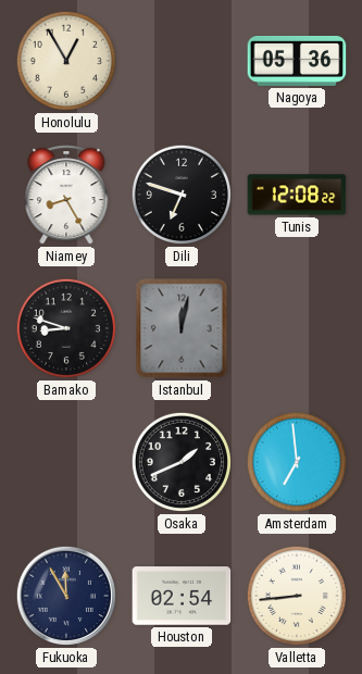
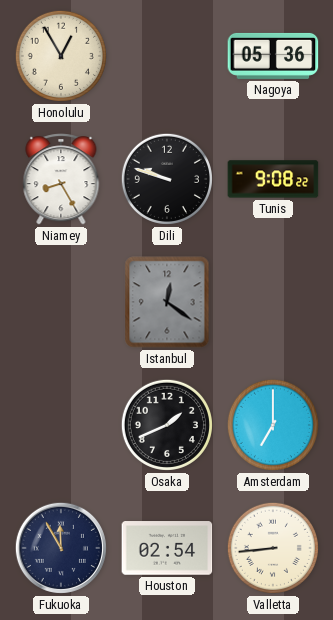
Dili: 6:48 -> 9:48
Tunis: 12:08 -> 9:08
Bamako: 8:48 -> none
Istanbul: 12:02 -> 12:21
Amsterdam: 6:59 -> 7:00
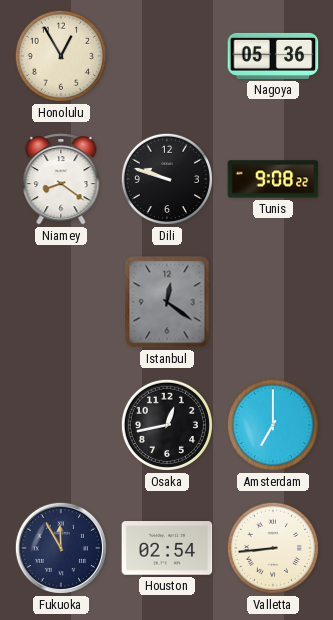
Niamey: 8:25 -> 8:21
Osaka: 1:41 -> 12:43
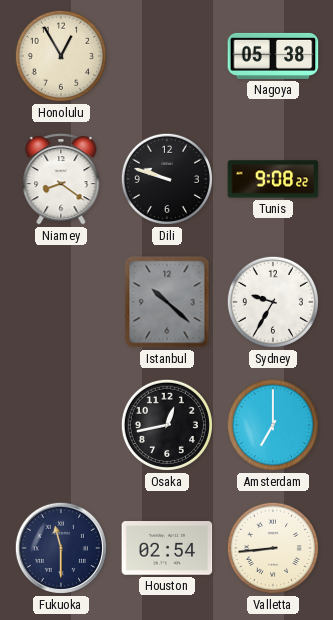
Nagoya: 05:36 -> 05:38
Istanbul: 12:21 -> 10:22
Sydney: none -> 9:35
Fukuoka: 11:55 -> 11:30
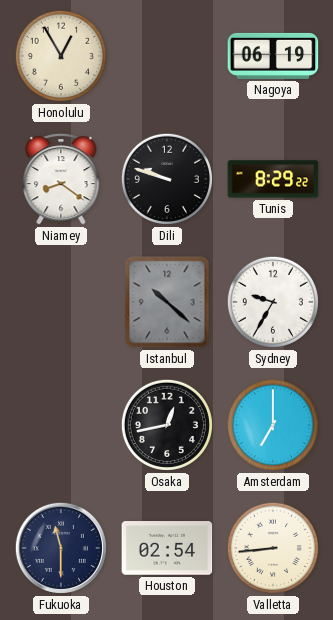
Nagoya: 05:38 -> 06:19
Tunis: 9:08 -> 8:29
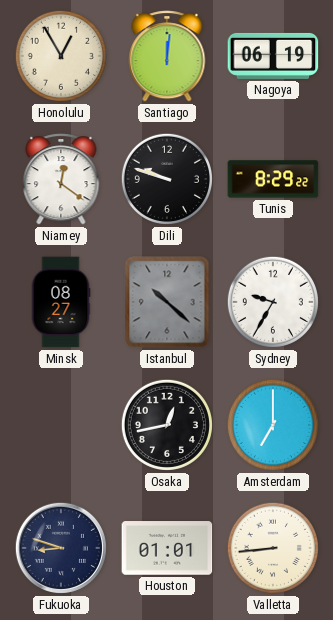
Santiago: none -> 12:01
Niamey: 8:21 -> 12:21
Minsk: none -> 08:27
Fukuoka: 11:30 -> 8:48
Houston: 02:54 -> 01:01
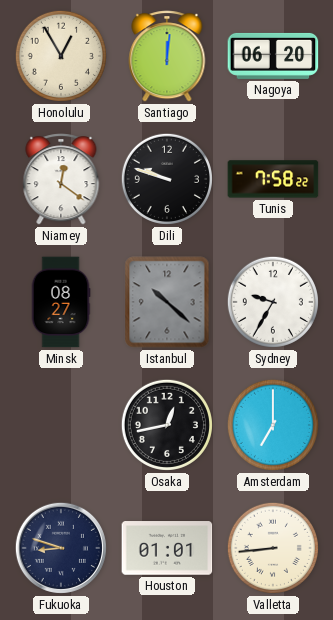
Nagoya: 06:19 -> 06:20
Tunis: 8:29 -> 7:58
